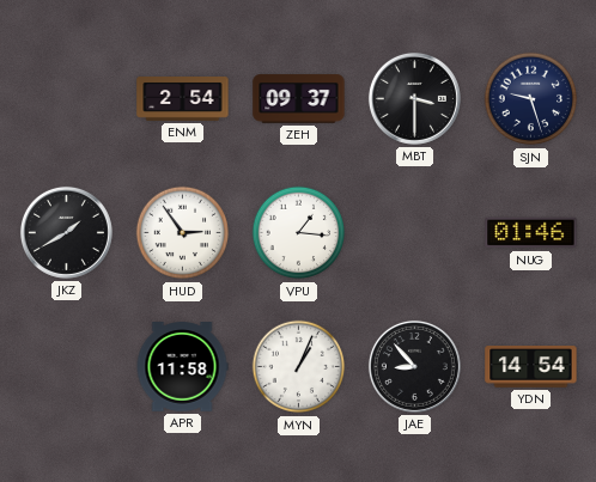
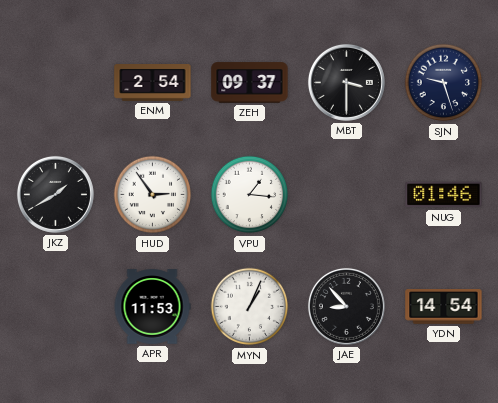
APR: 11:58 -> 11:53
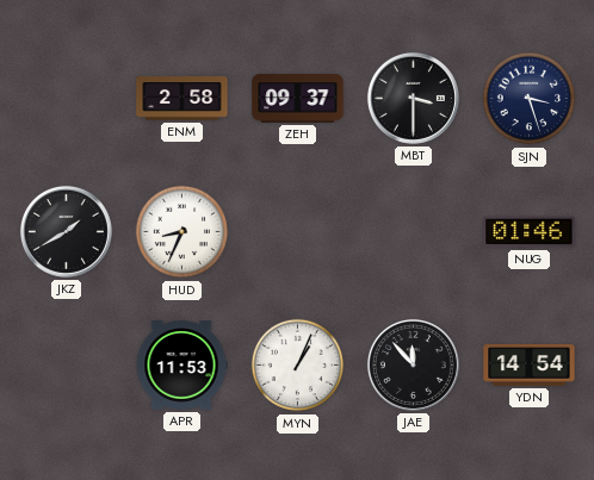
ENM: 2:54 -> 2:58
SJN: 9:27 -> 3:27
HUD: 2:54 -> 8:34
VPU: 1:16 -> none
JAE: 8:53 -> 11:53
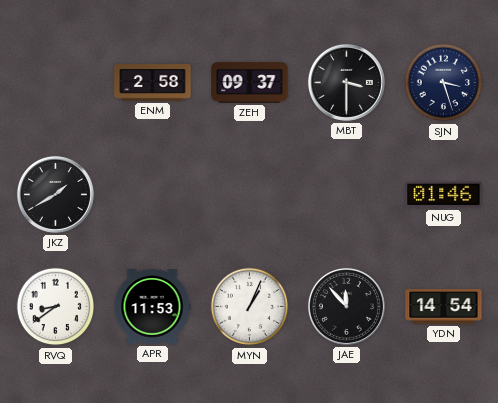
HUD: 8:34 -> none
RVQ: none -> 8:39
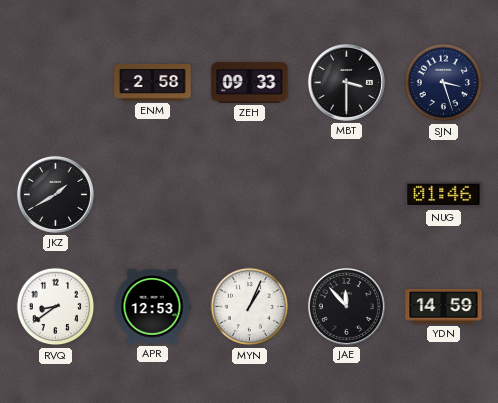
ZEH: 09:37 -> 09:33
APR: 11:53 -> 12:53
YDN: 14:54 -> 14:59
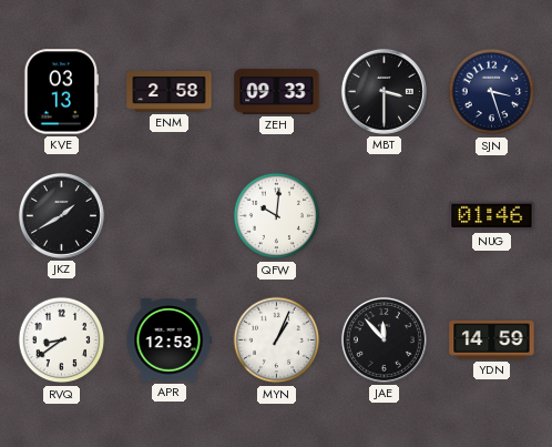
KVE: none -> 03:13
QFW: none -> 10:01
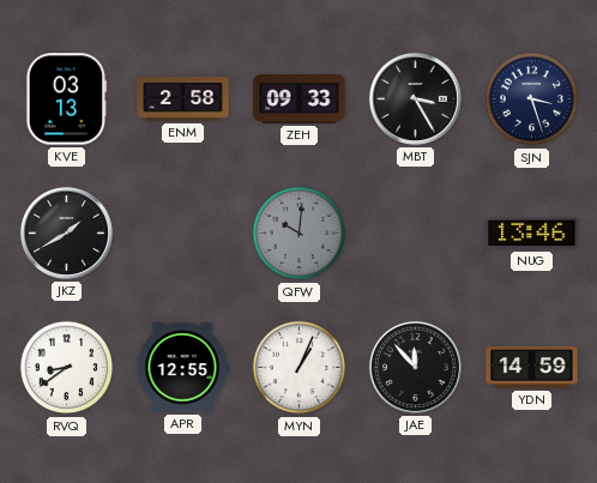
MBT: 3:30 -> 3:25
QFW dial: white -> grey
NUG: 01:46 -> 13:46
APR: 12:53 -> 12:55
